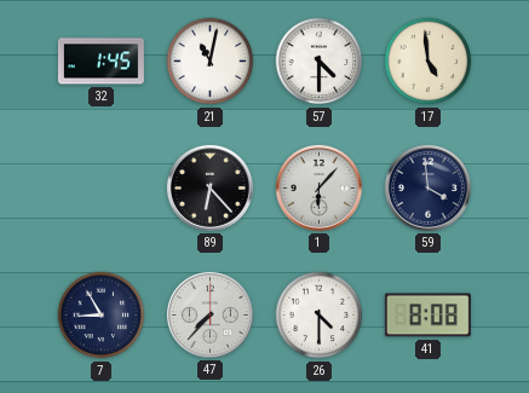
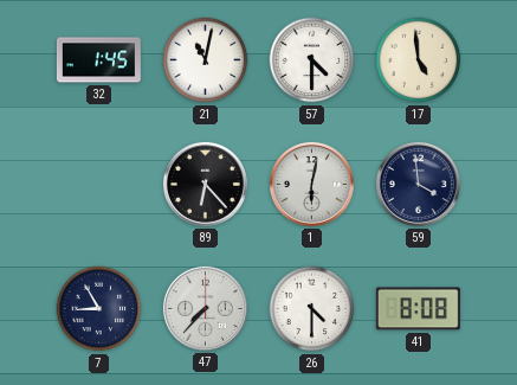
1: 6:07 -> 6:02
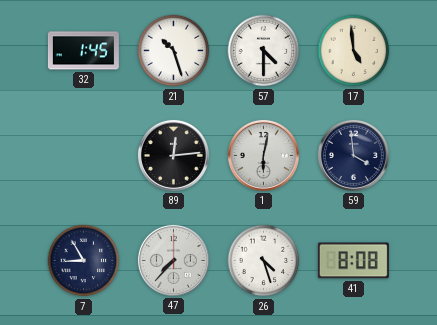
21: 11:02 -> 10:27
89: 6:23 -> 12:14
26: 4:30 -> 4:27
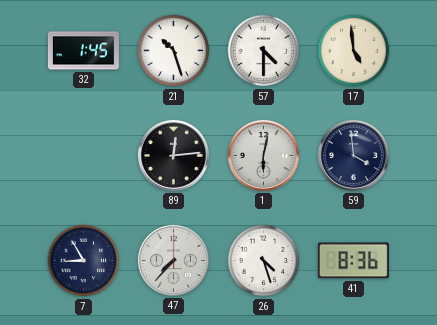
41: 8:08 -> 8:36
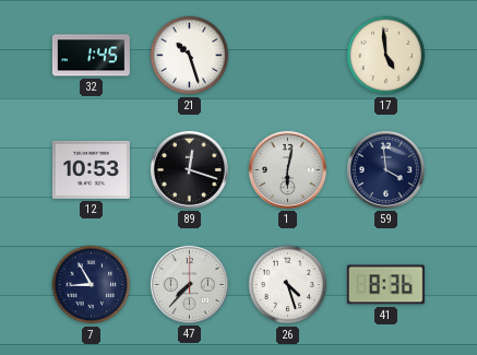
57: 4:30 -> none
12: none -> 10:53
89: 12:14 -> 12:18
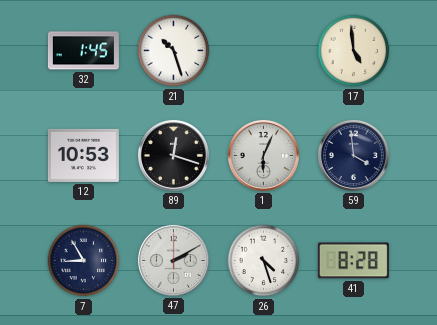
1: 6:02 -> 6:04
47: 7:37 -> 2:10
41: 8:36 -> 8:28
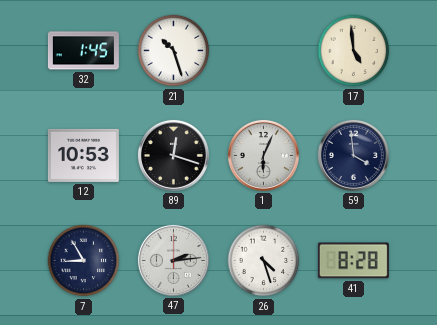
47: 2:10 -> 2:14
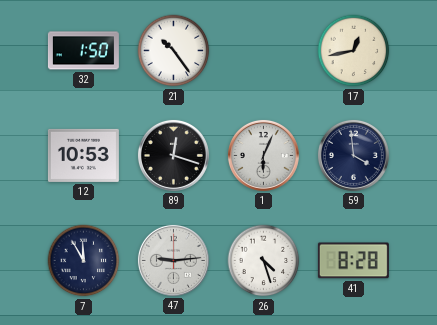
32: 1:45 -> 1:50
21: 10:27 -> 10:24
17: 4:59 -> 12:43
7: 8:55 -> 11:55
47: 2:14 -> 9:14
